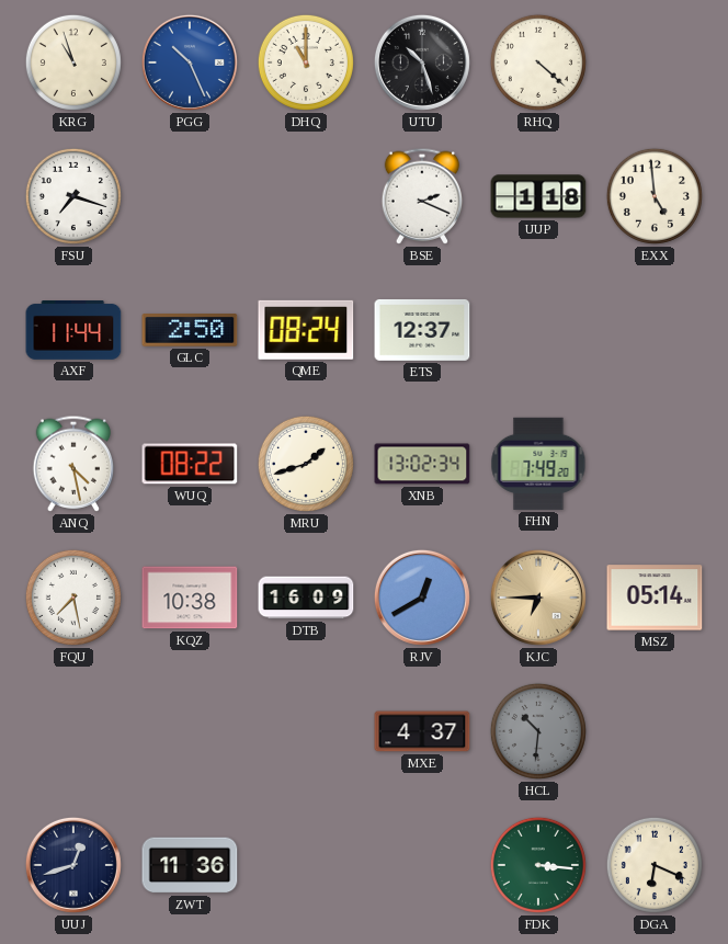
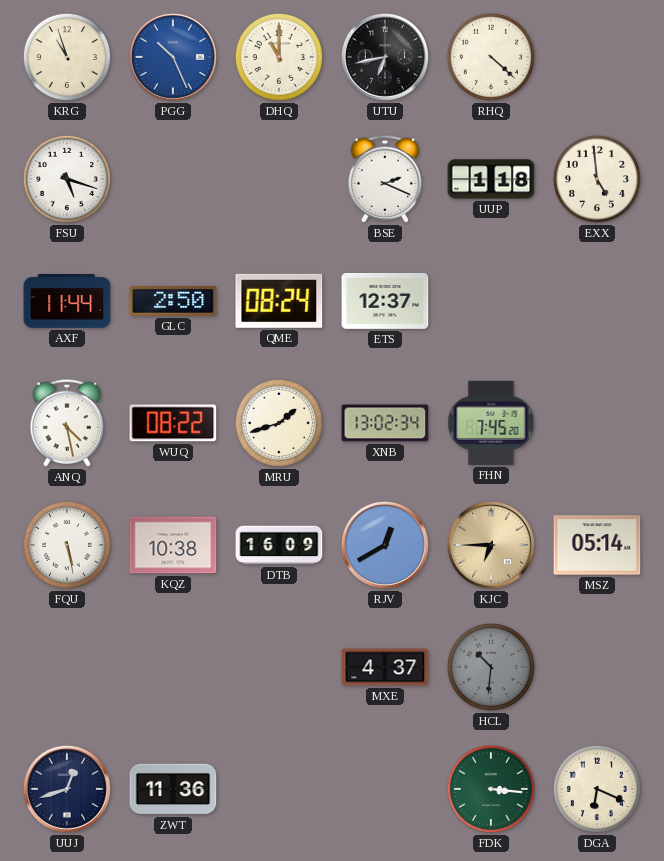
UTU: 10:27 -> 6:43
FSU: 7:18 -> 5:18
FHN: 7:49 -> 7:45
FQU: 7:28 -> 5:28
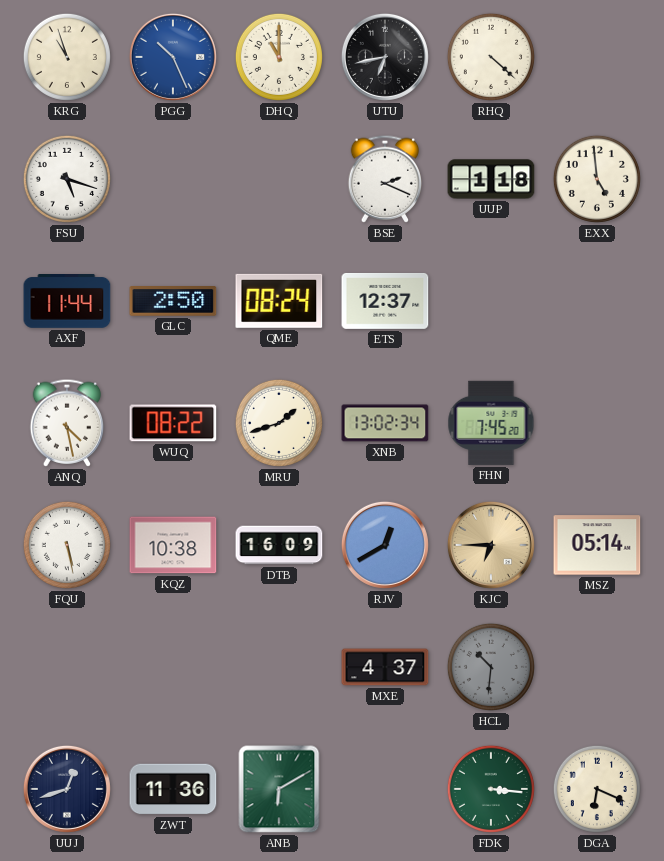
ANB: none -> 6:10
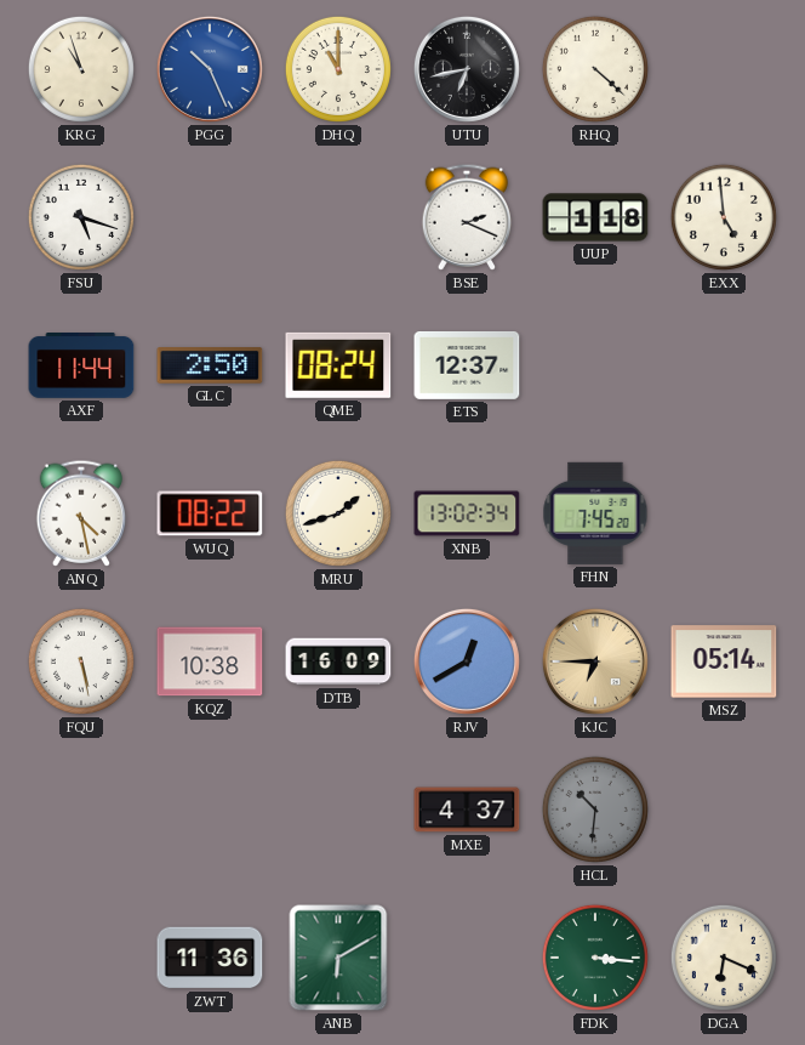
UUJ: 12:42 -> none
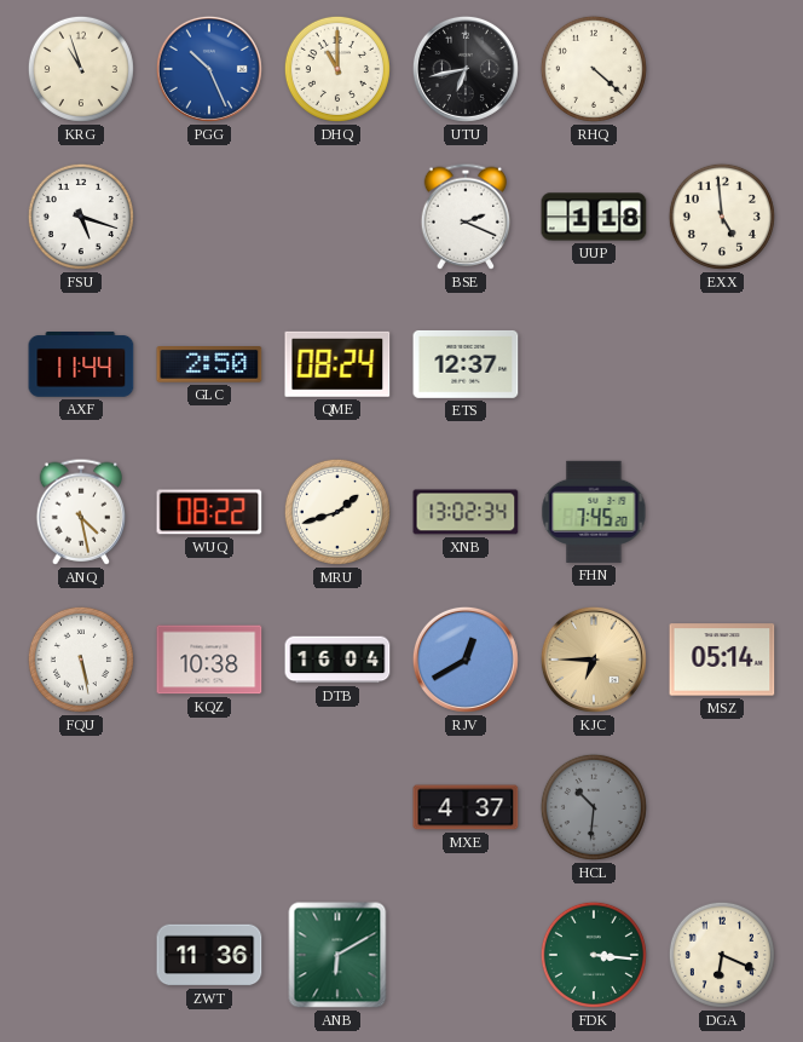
DTB: 16:09 -> 16:04
